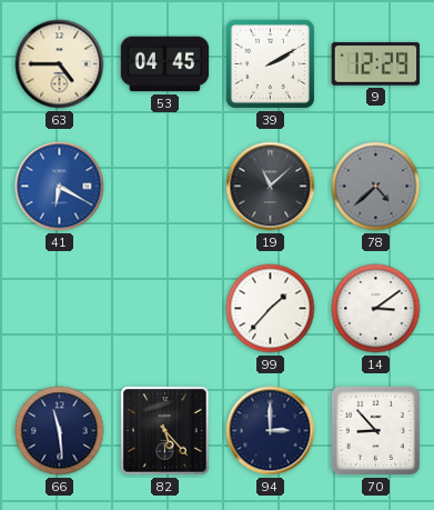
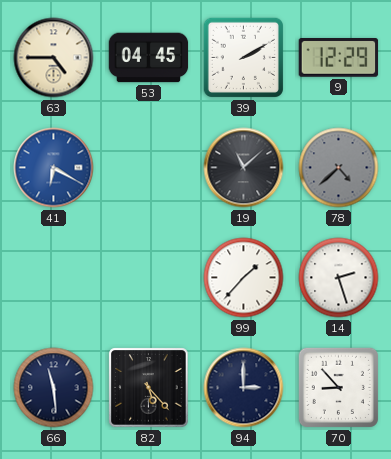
14: 3:09 -> 2:27
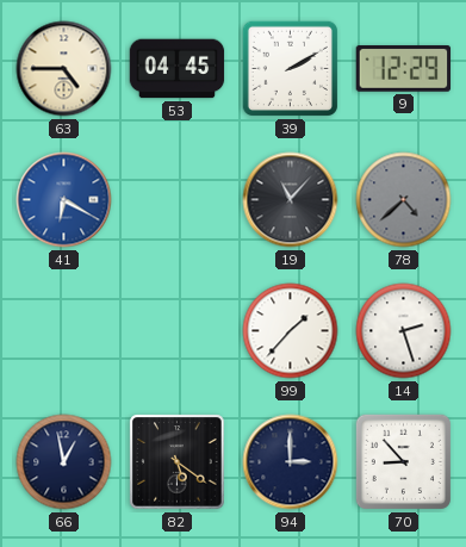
19: 11:08 -> 11:07
66: 11:29 -> 12:58
82: 5:23 -> 5:21
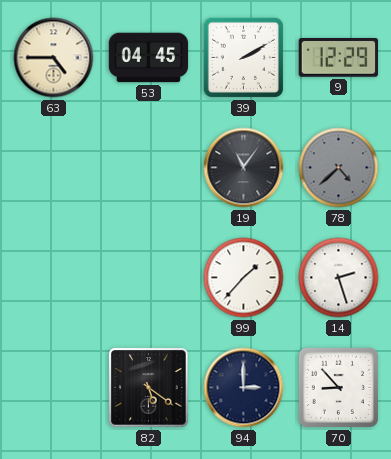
41: 6:20 -> none
19: 11:07 -> 11:06
66: 12:58 -> none
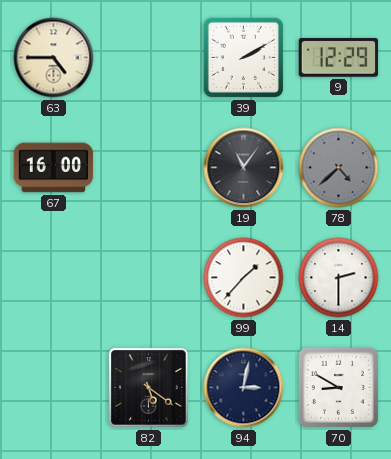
53: 04:45 -> none
67: none -> 16:00
14: 2:27 -> 2:30
94: 3:00 -> 3:02
70: 8:53 -> 8:50
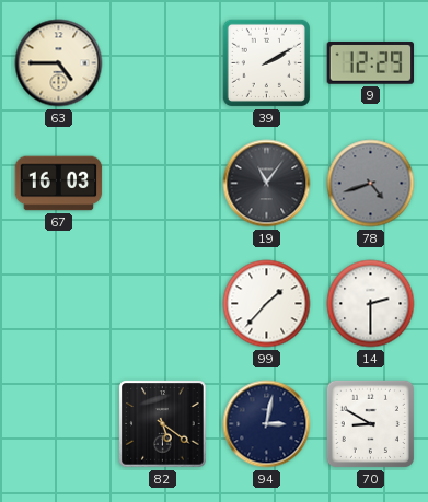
67: 16:00 -> 16:03
78: 4:38 -> 4:42
